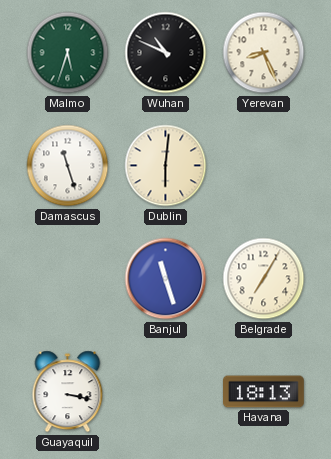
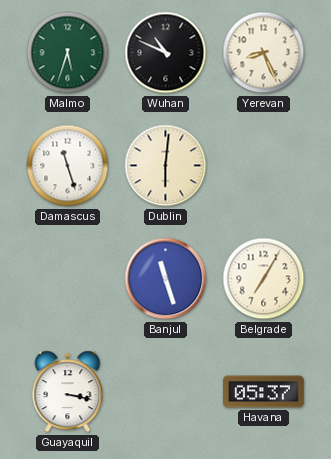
Havana: 18:13 -> 05:37
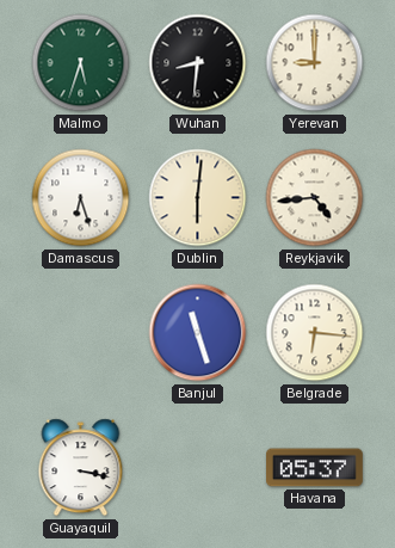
Wuhan: 10:49 -> 8:31
Yerevan: 8:26 -> 9:00
Damascus: 11:27 -> 6:27
Reykjavik: none -> 4:44
Belgrade: 7:05 -> 6:16
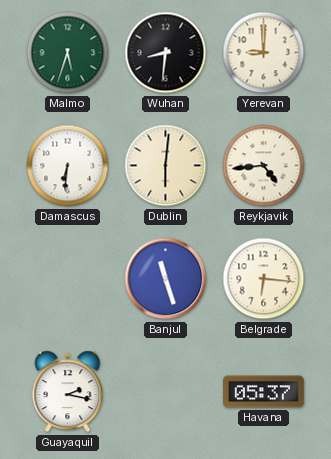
Damascus: 6:27 -> 6:31
Guayaquil: 3:17 -> 2:17
